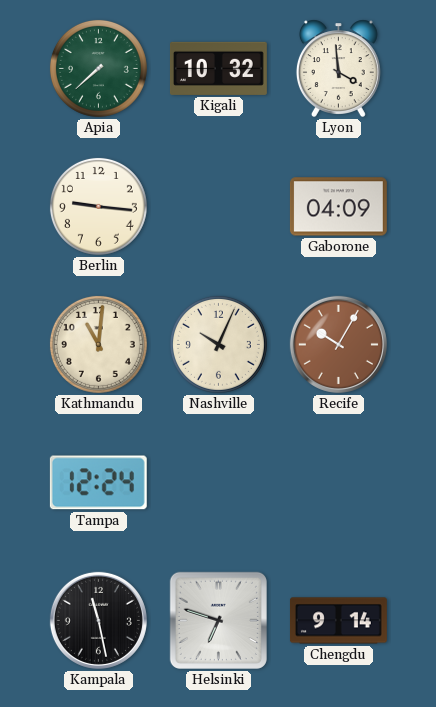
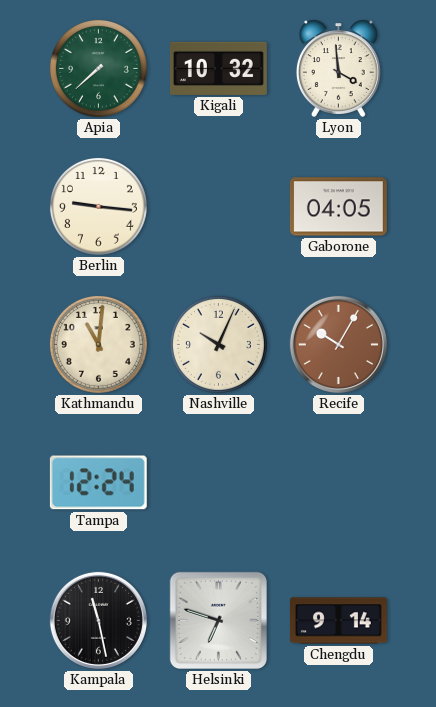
Gaborone: 04:09 -> 04:05
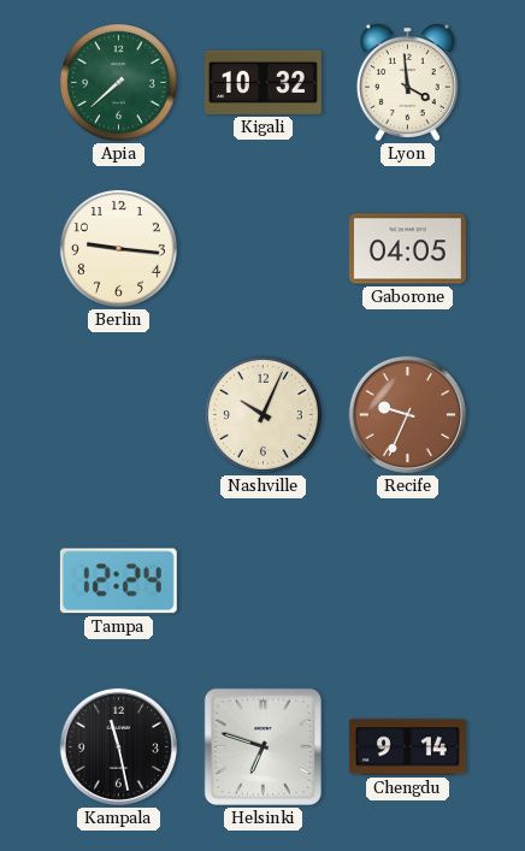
Kathmandu: 11:01 -> none
Recife: 10:05 -> 9:34
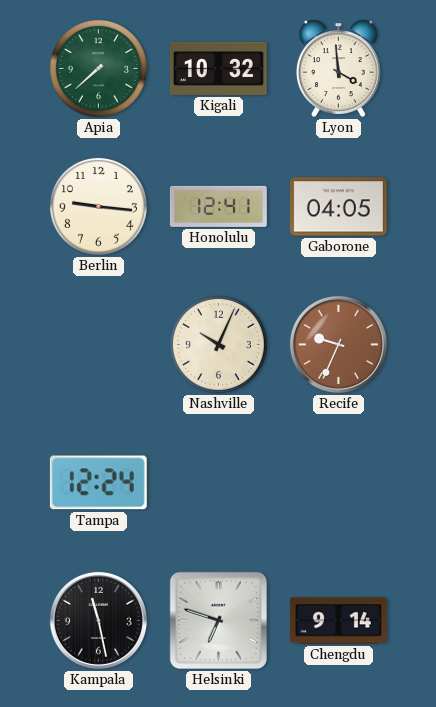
Honolulu: none -> 12:41
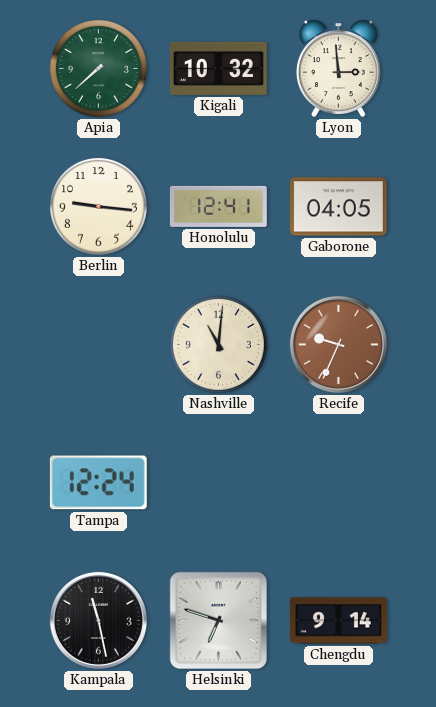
Lyon: 3:59 -> 2:59
Nashville: 10:04 -> 11:01
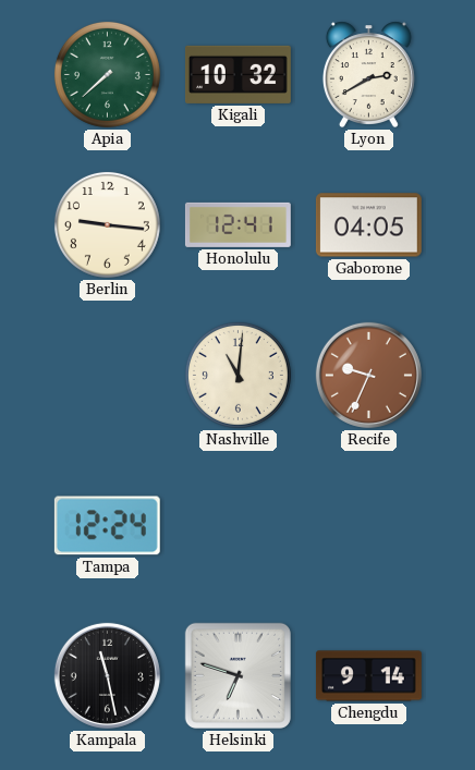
Lyon: 2:59 -> 2:40
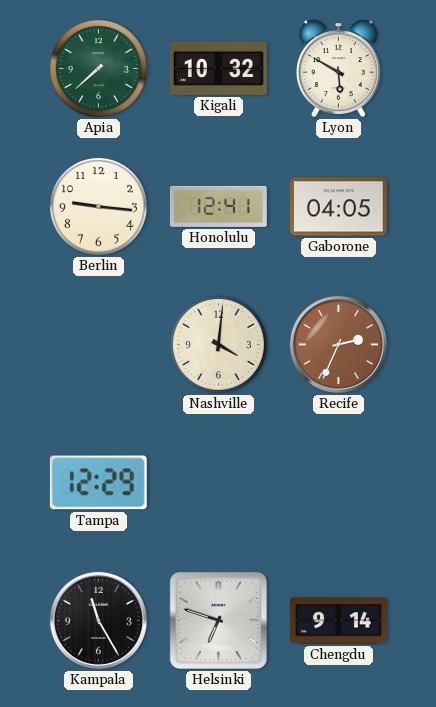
Lyon: 2:40 -> 5:50
Nashville: 11:01 -> 4:01
Recife: 9:34 -> 2:34
Tampa: 12:24 -> 12:29
Kampala: 11:28 -> 11:25
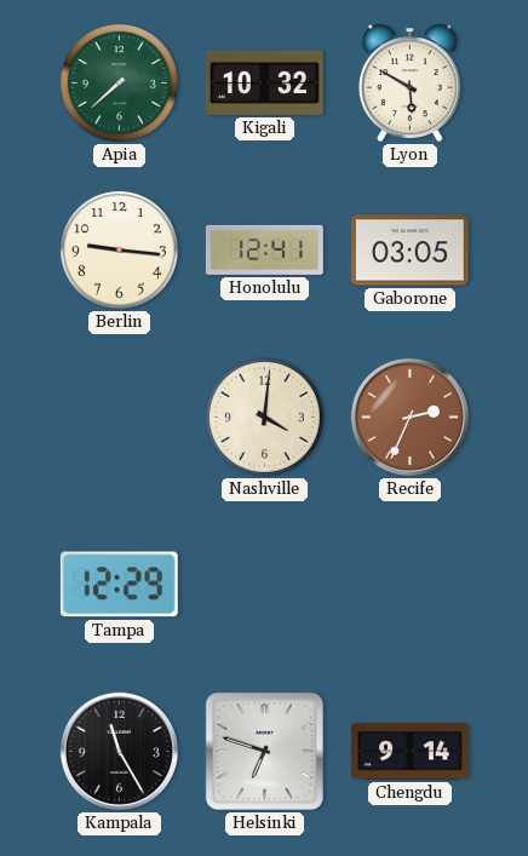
Gaborone: 04:05 -> 03:05
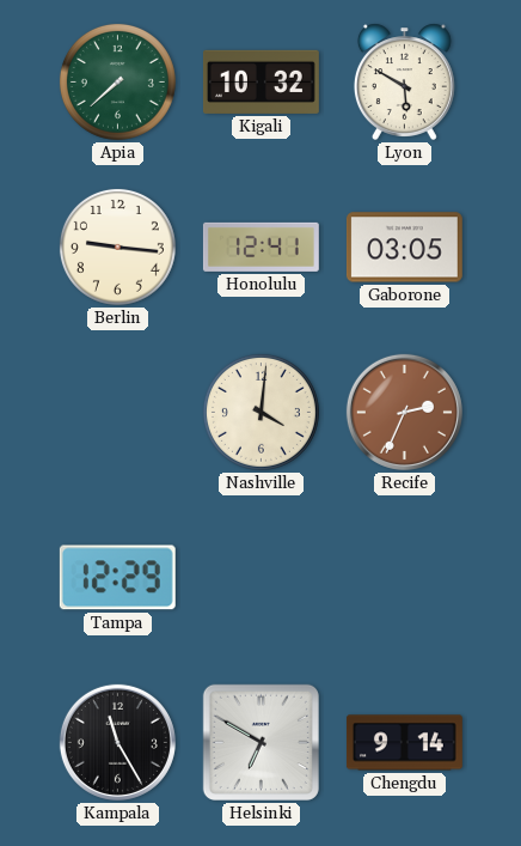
Helsinki: 6:48 -> 6:50
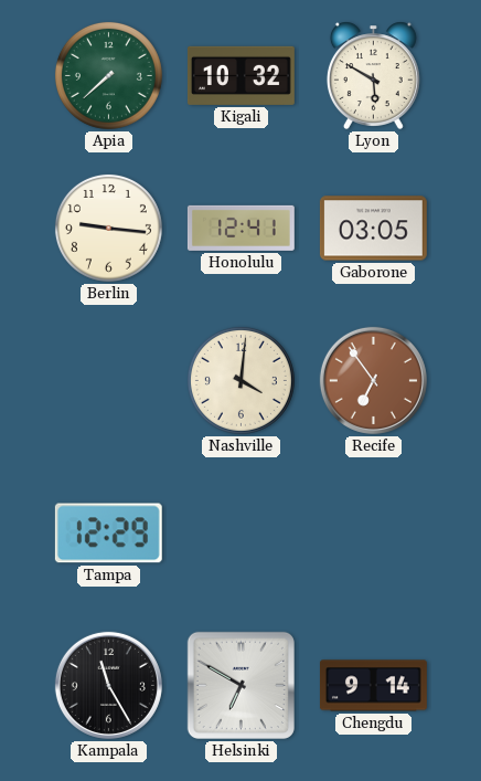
Recife: 2:34 -> 6:54
